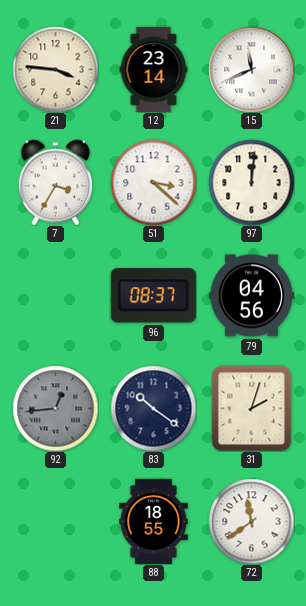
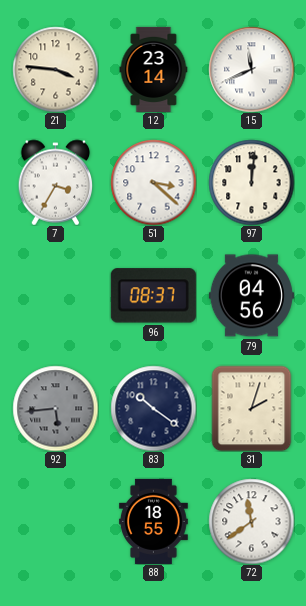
92: 12:44 -> 5:44
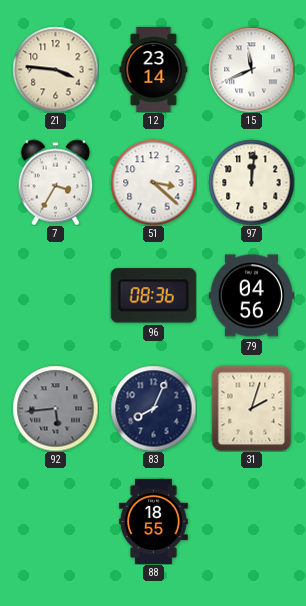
96: 08:37 -> 08:36
83: 10:21 -> 8:04
72: 11:39 -> none
